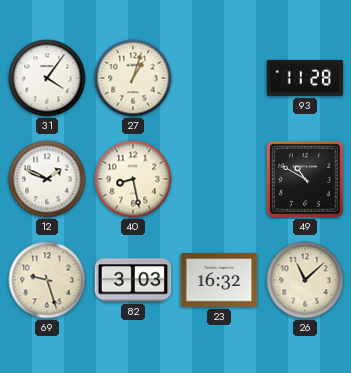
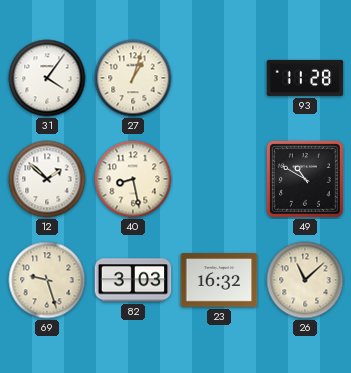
12: 1:49 -> 1:52
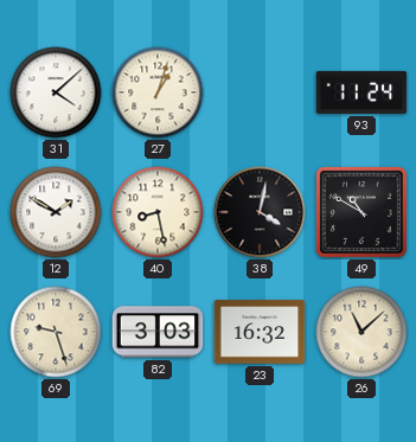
31: 4:06 -> 4:08
93: 11:28 -> 11:24
12: 1:52 -> 1:50
38: none -> 4:02
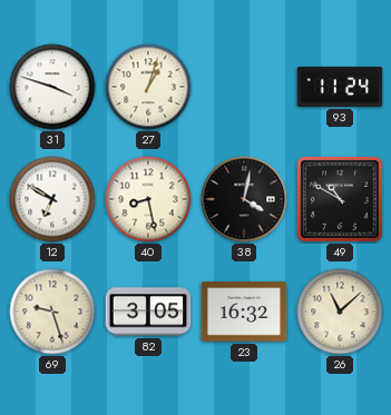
31: 4:08 -> 3:48
12: 1:50 -> 6:50
82: 3:03 -> 3:05
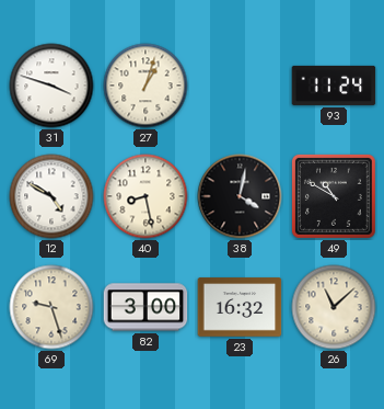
12: 6:50 -> 4:50
82: 3:05 -> 3:00
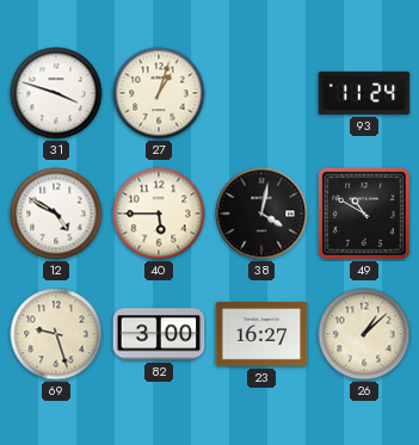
40: 8:28 -> 5:45
23: 16:32 -> 16:27
26: 11:08 -> 1:08
